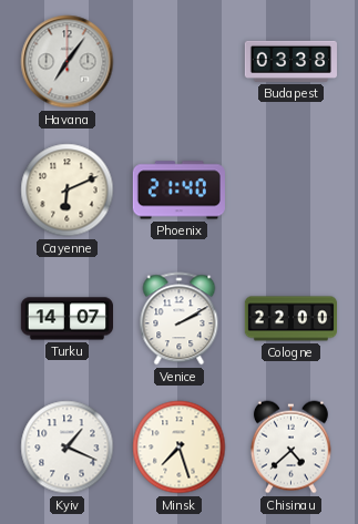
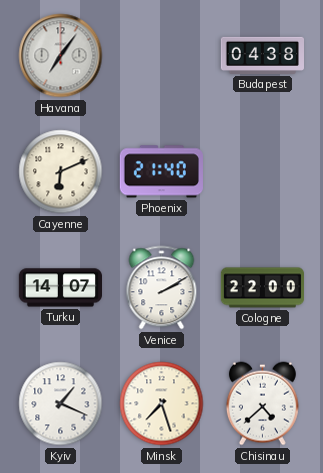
Budapest: 03:38 -> 04:38
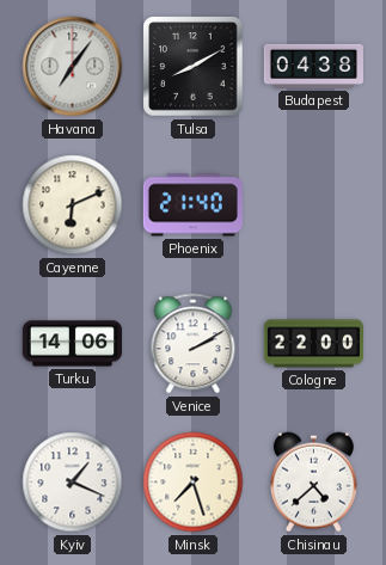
Tulsa: none -> 8:10
Turku: 14:07 -> 14:06
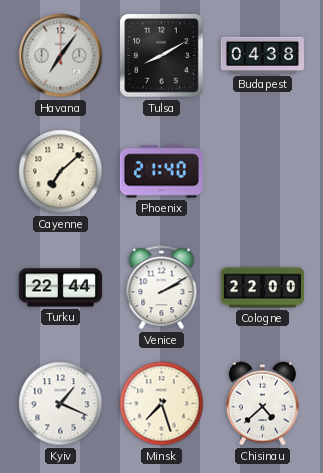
Cayenne: 6:11 -> 7:08
Turku: 14:06 -> 22:44
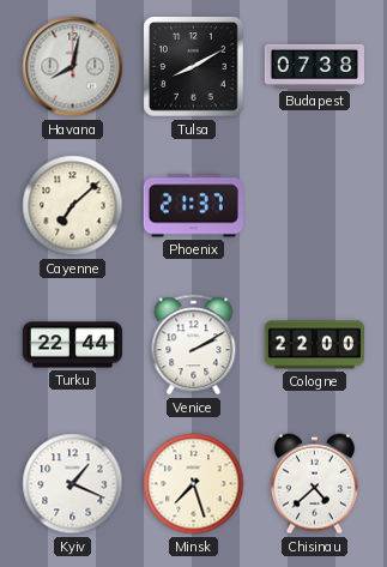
Havana: 7:06 -> 8:02
Budapest: 04:38 -> 07:38
Phoenix: 21:40 -> 21:37
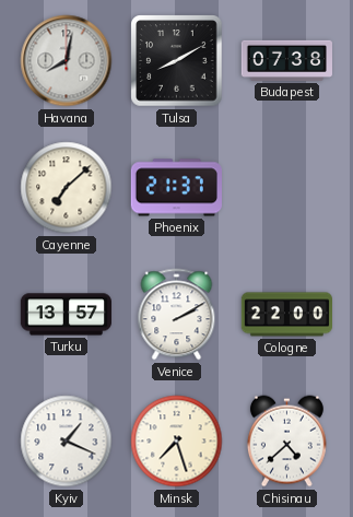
Turku: 22:44 -> 13:57
